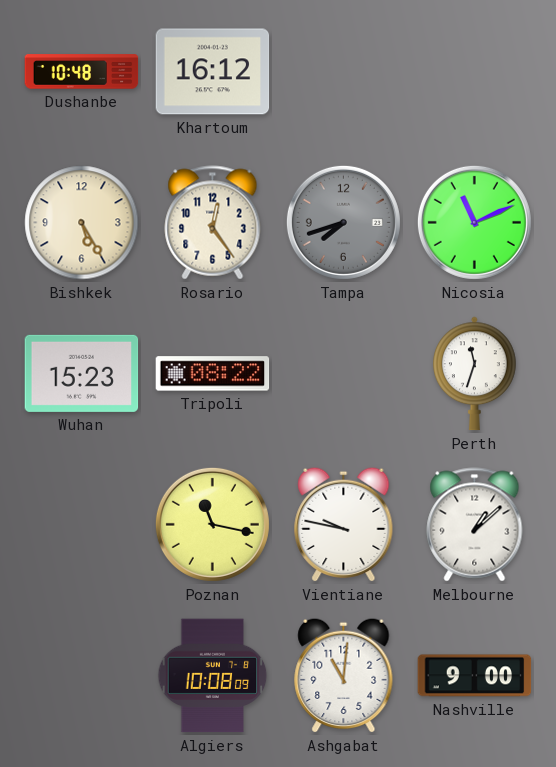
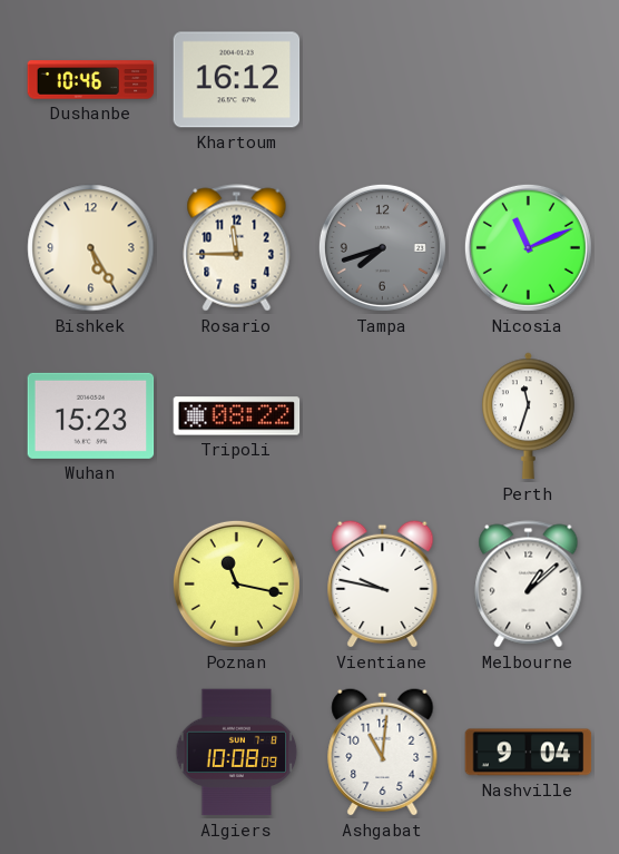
Dushanbe: 10:48 -> 10:46
Rosario: 12:24 -> 11:45
Nashville: 9:00 -> 9:04
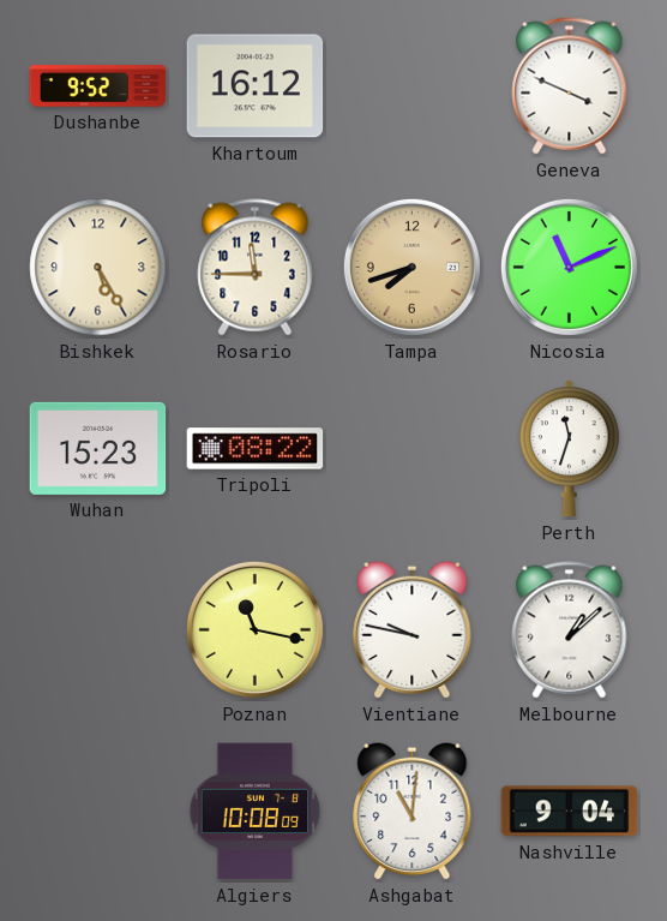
Dushanbe: 10:46 -> 9:52
Geneva: none -> 3:49
Tampa dial: grey -> champagne
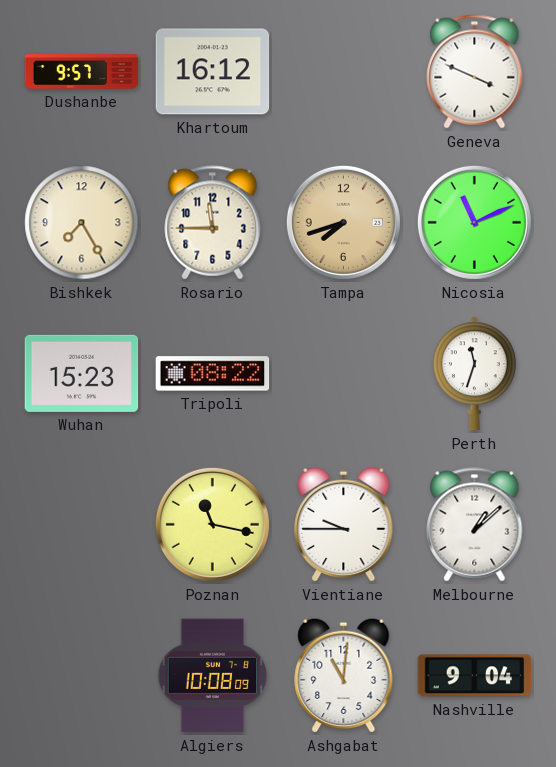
Dushanbe: 9:52 -> 9:57
Bishkek: 5:25 -> 7:25
Vientiane: 9:47 -> 9:45
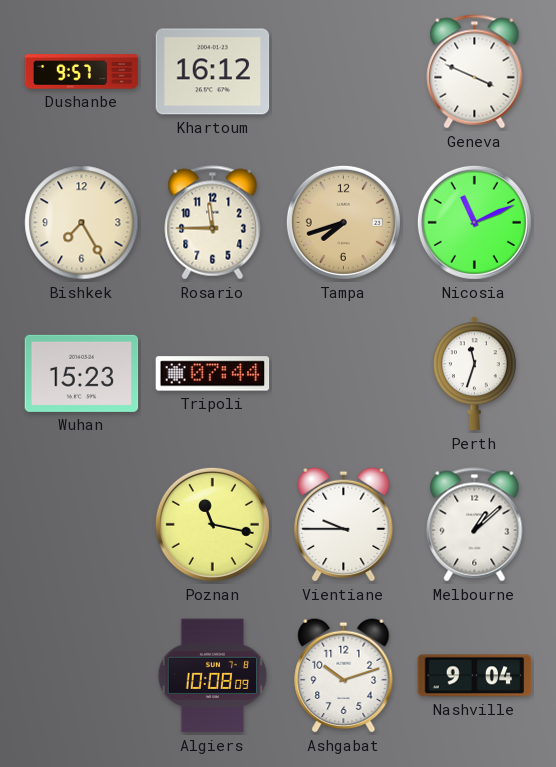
Tripoli: 08:22 -> 07:44
Ashgabat: 11:01 -> 10:12
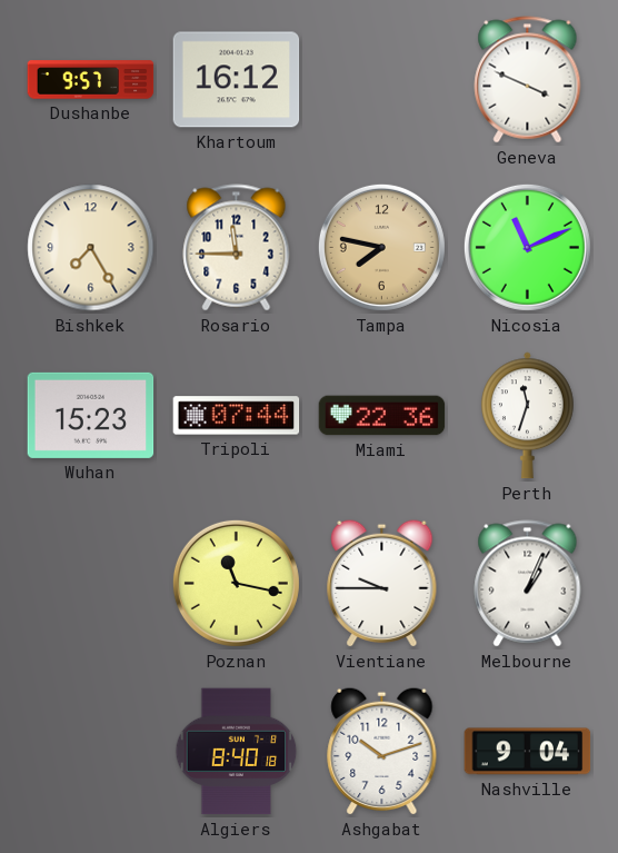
Tampa: 7:42 -> 7:47
Miami: none -> 22:36
Melbourne: 1:08 -> 1:04
Algiers: 10:08 -> 8:40
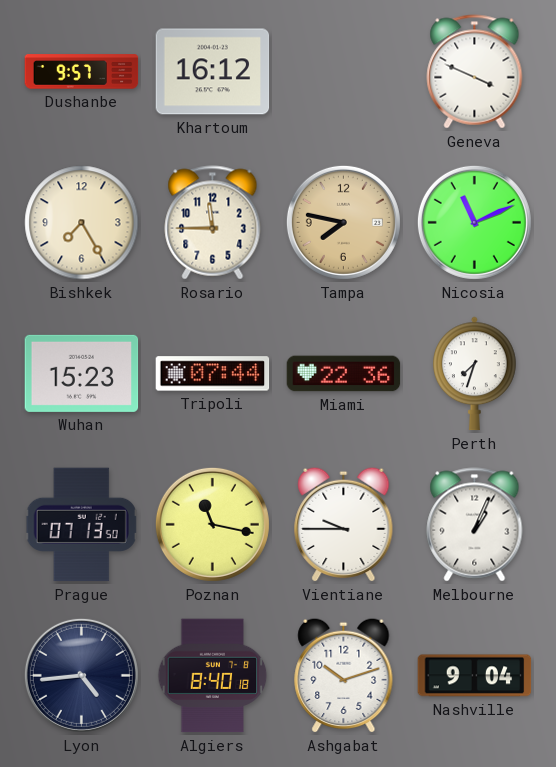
Perth: 11:33 -> 7:33
Prague: none -> 07:13
Lyon: none -> 4:44
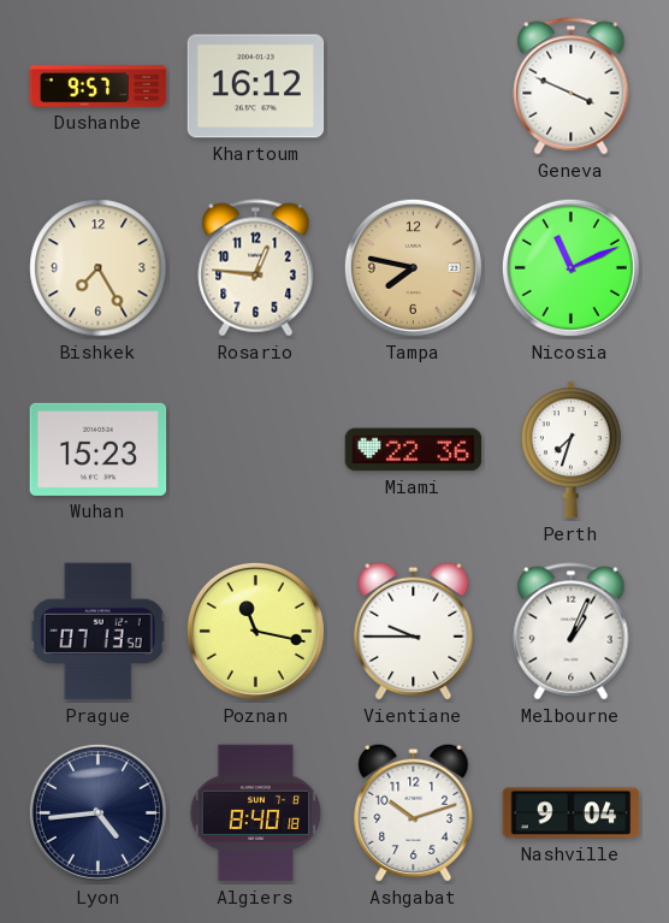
Rosario: 11:45 -> 12:46
Tripoli: 07:44 -> none
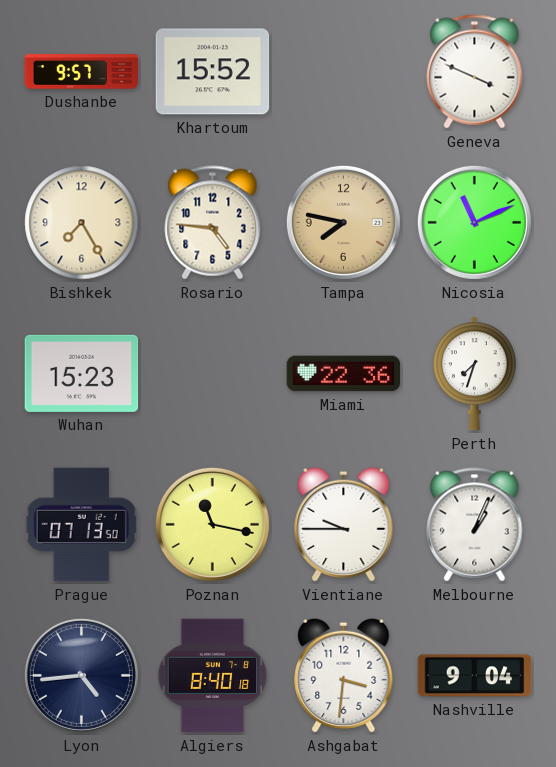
Khartoum: 16:12 -> 15:52
Rosario: 12:46 -> 4:46
Ashgabat: 10:12 -> 3:31
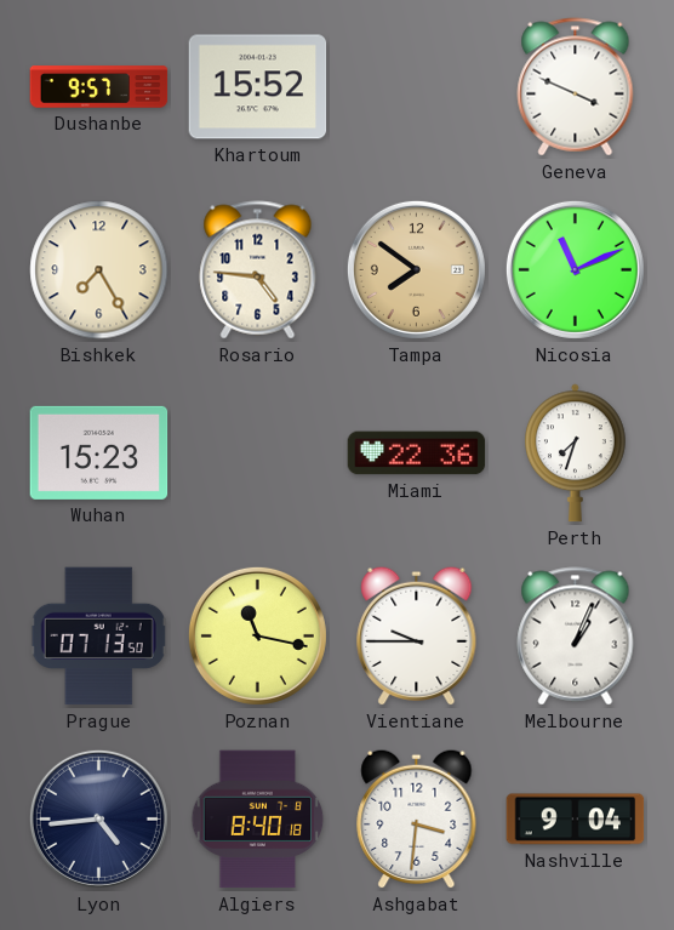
Tampa: 7:47 -> 7:51
